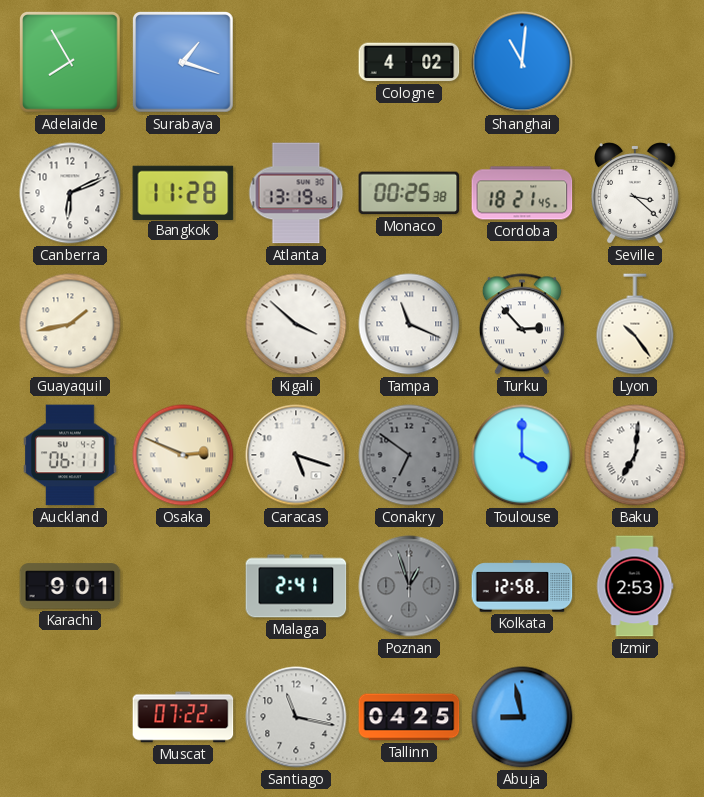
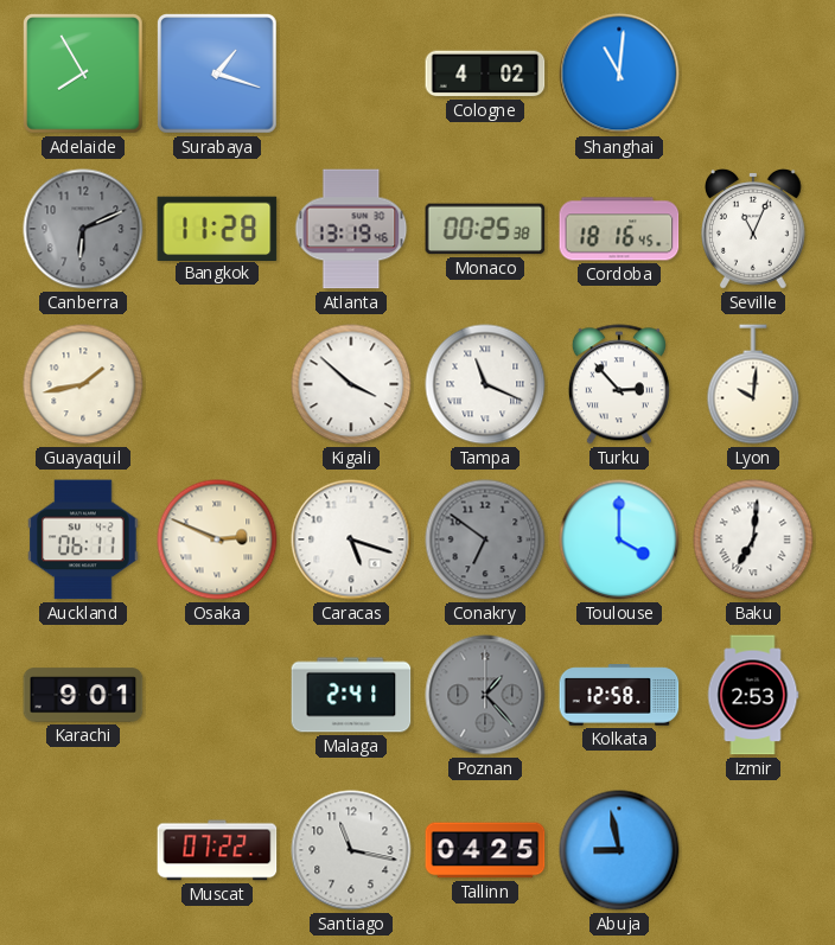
Canberra dial: white -> grey
Cordoba: 18:21 -> 18:16
Seville: 3:22 -> 11:04
Lyon: 10:24 -> 10:01
Poznan: 12:57 -> 1:23
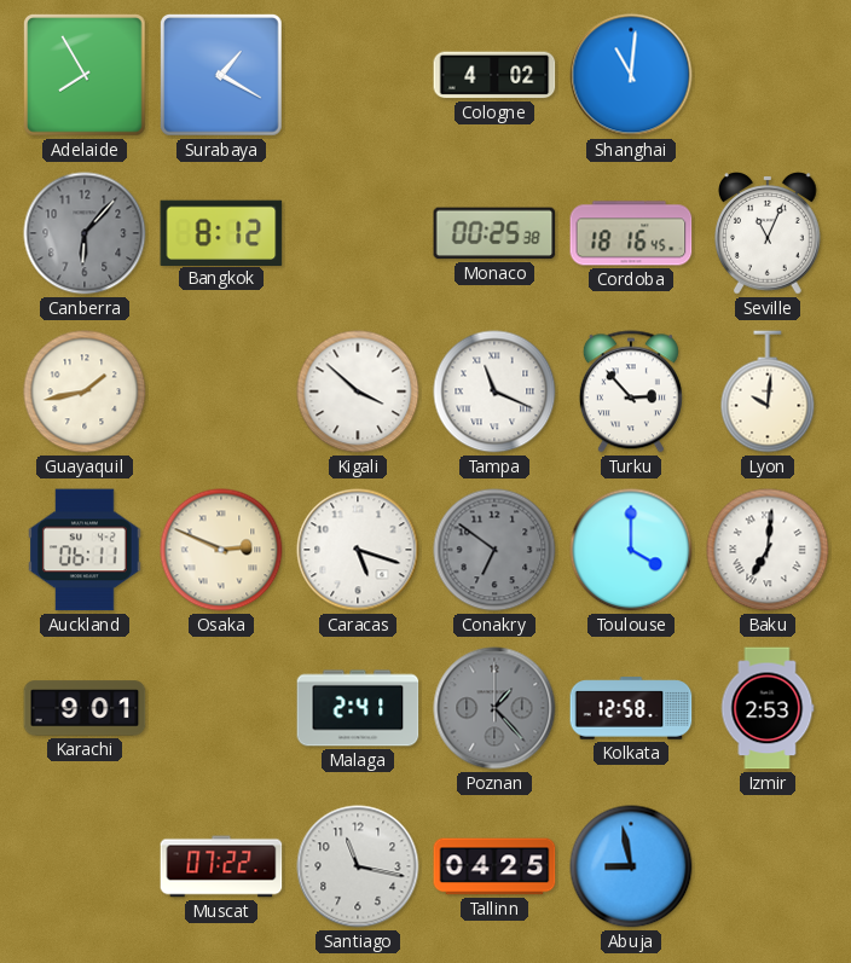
Surabaya: 1:18 -> 1:20
Canberra: 6:11 -> 6:07
Bangkok: 11:28 -> 8:12
Atlanta: 13:19 -> none
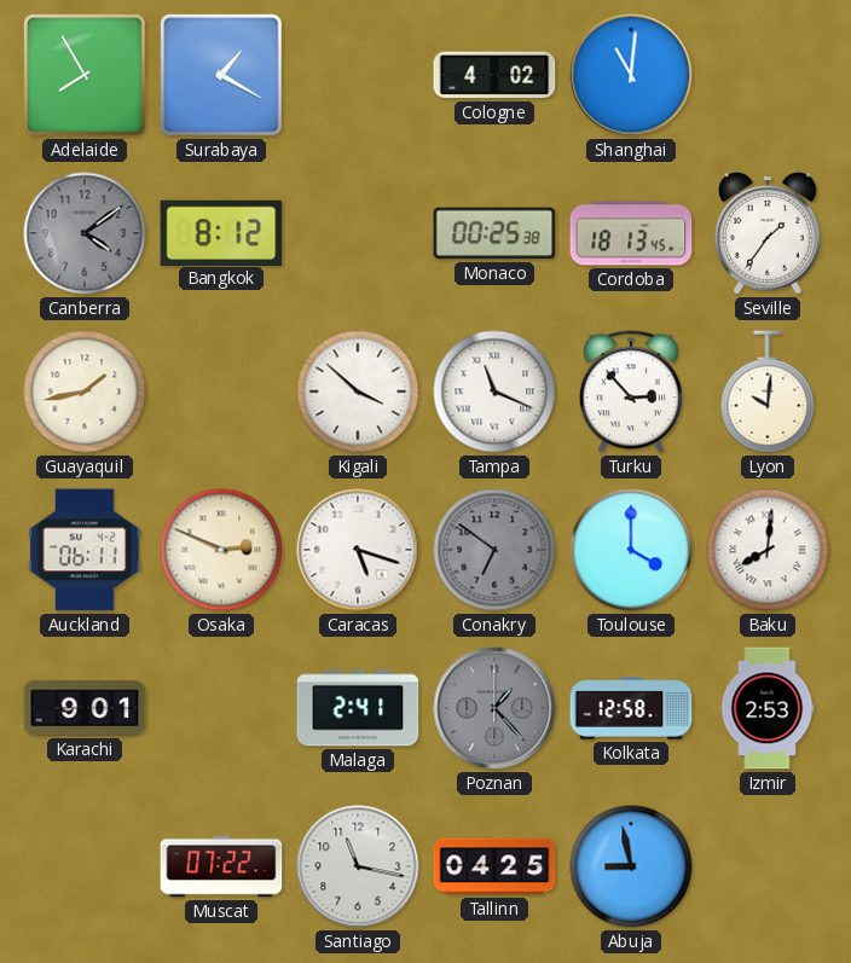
Canberra: 6:07 -> 4:09
Cordoba: 18:16 -> 18:13
Seville: 11:04 -> 1:36
Baku: 7:01 -> 8:01
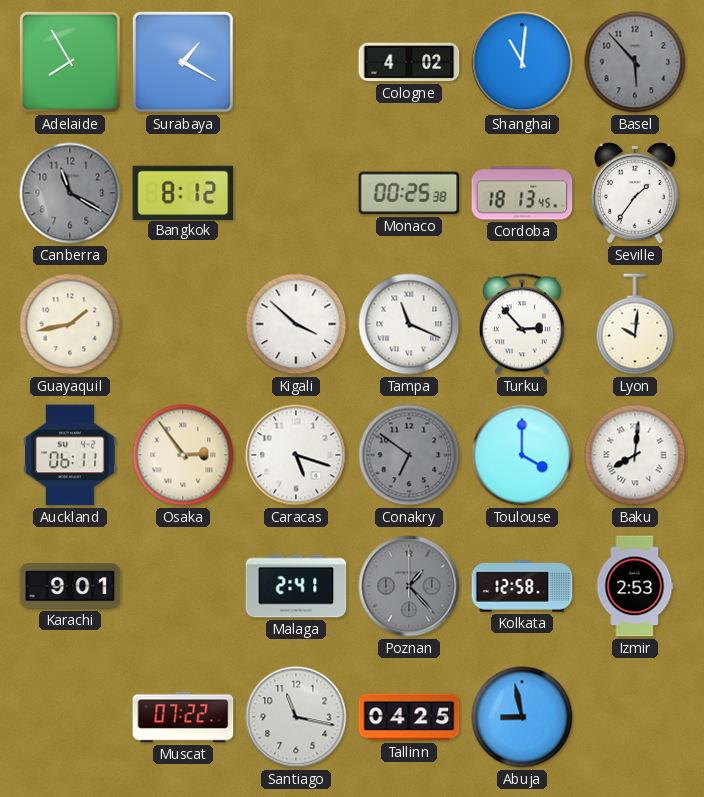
Basel: none -> 5:53
Canberra: 4:09 -> 11:20
Osaka: 2:49 -> 2:54
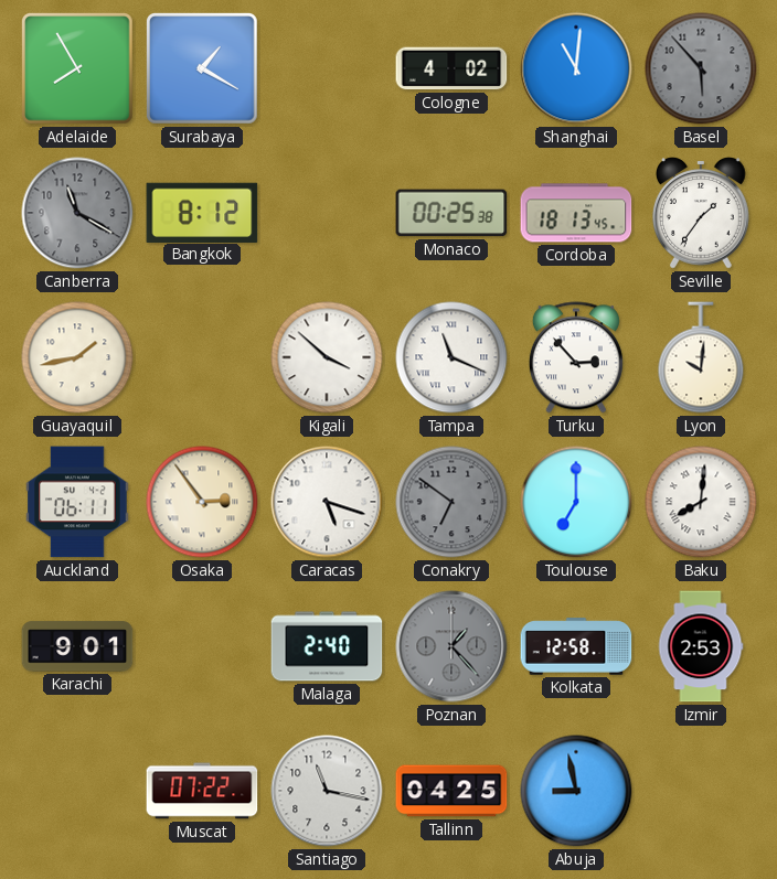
Toulouse: 4:00 -> 7:00
Malaga: 2:41 -> 2:40
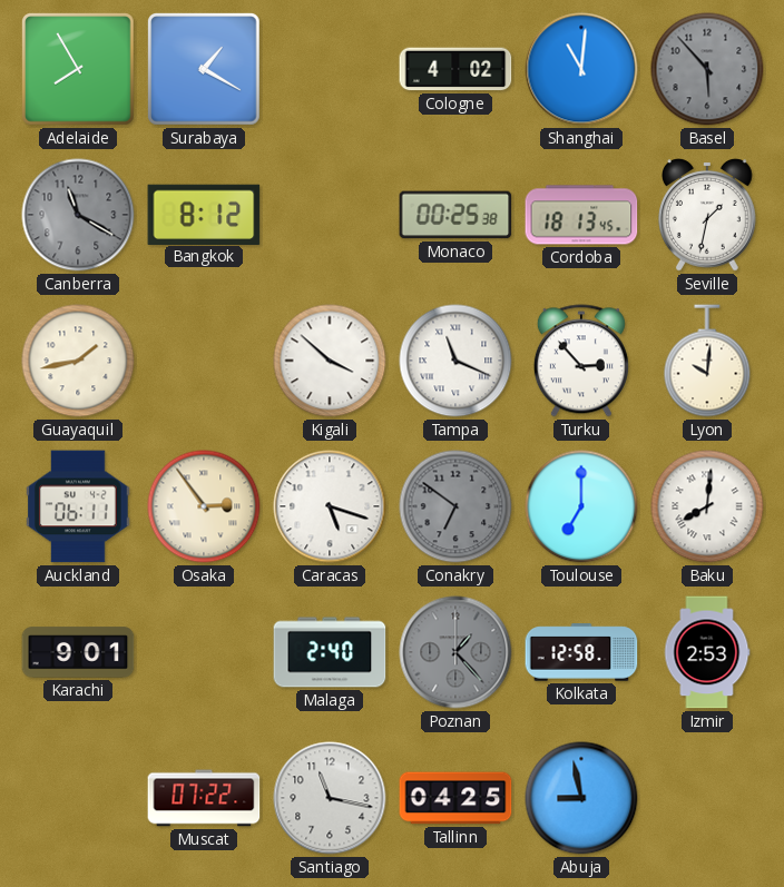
Seville: 1:36 -> 1:32
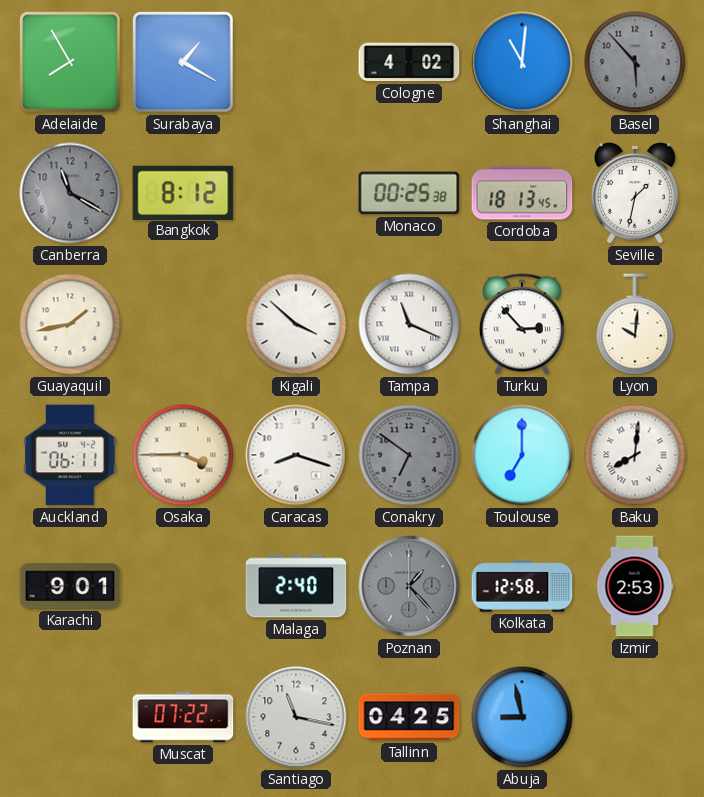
Osaka: 2:54 -> 3:45
Caracas: 5:18 -> 8:18
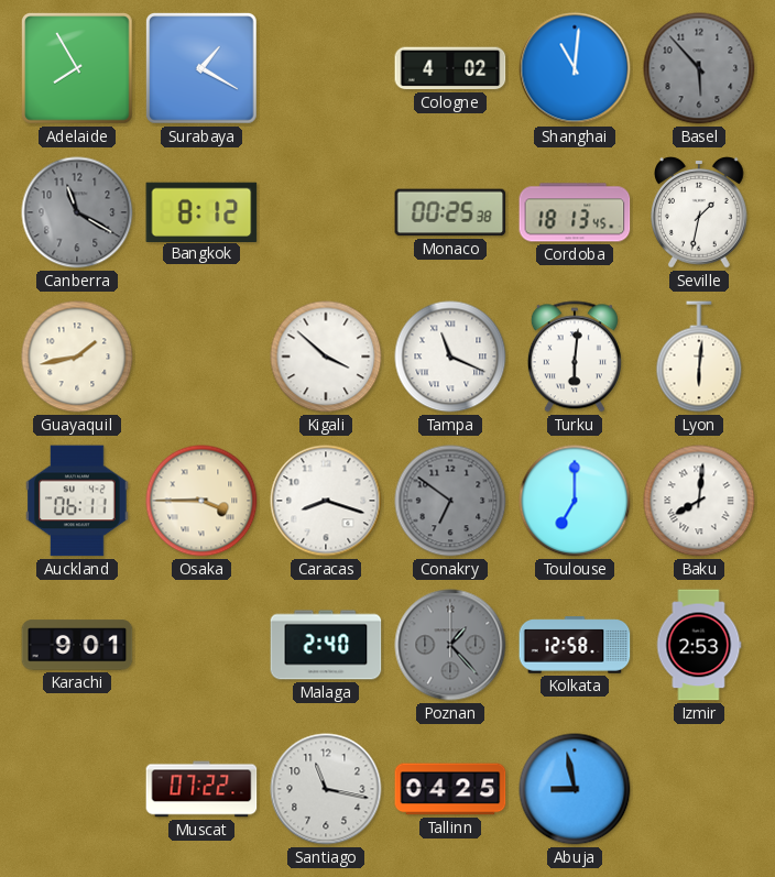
Turku: 2:53 -> 6:01
Lyon: 10:01 -> 6:01
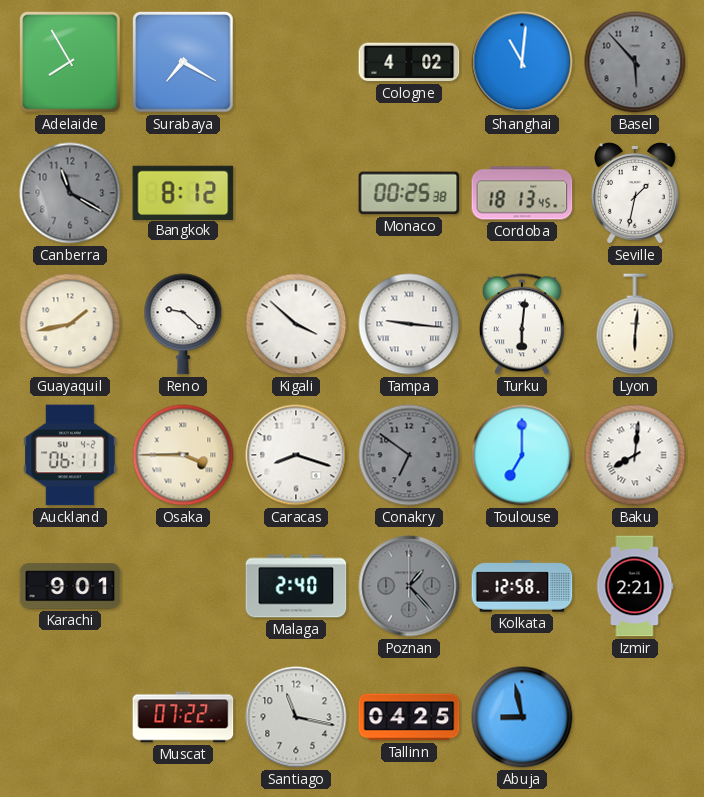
Surabaya: 1:20 -> 7:20
Reno: none -> 9:22
Tampa: 11:19 -> 9:16
Izmir: 2:53 -> 2:21
